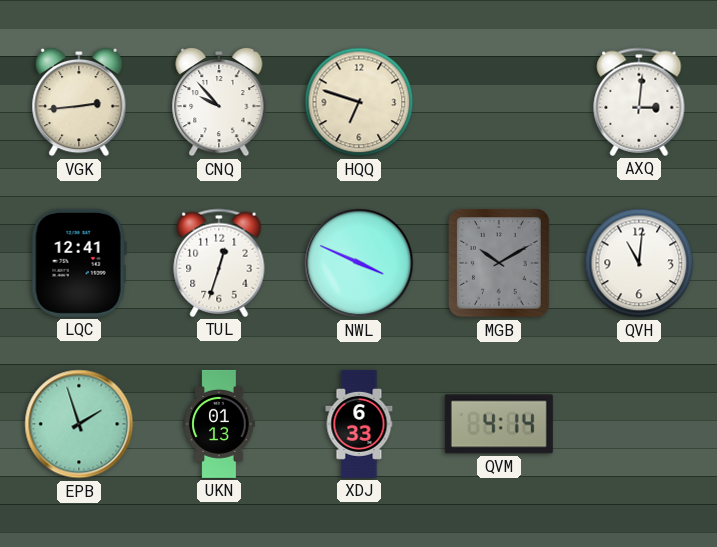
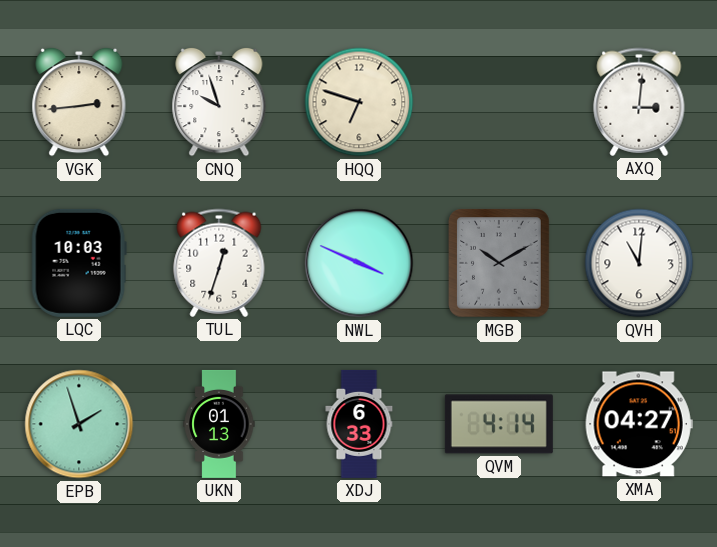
CNQ: 9:53 -> 9:57
LQC: 12:41 -> 10:03
XMA: none -> 04:27
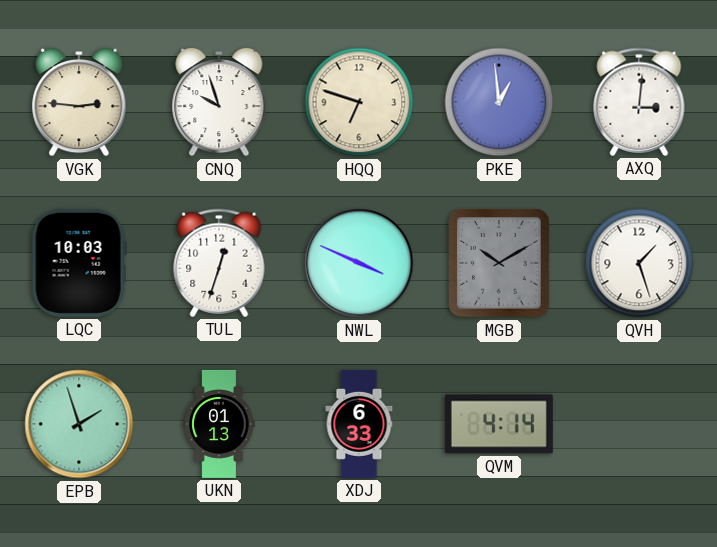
VGK: 2:44 -> 2:46
PKE: none -> 12:59
QVH: 11:01 -> 1:27
XMA: 04:27 -> none
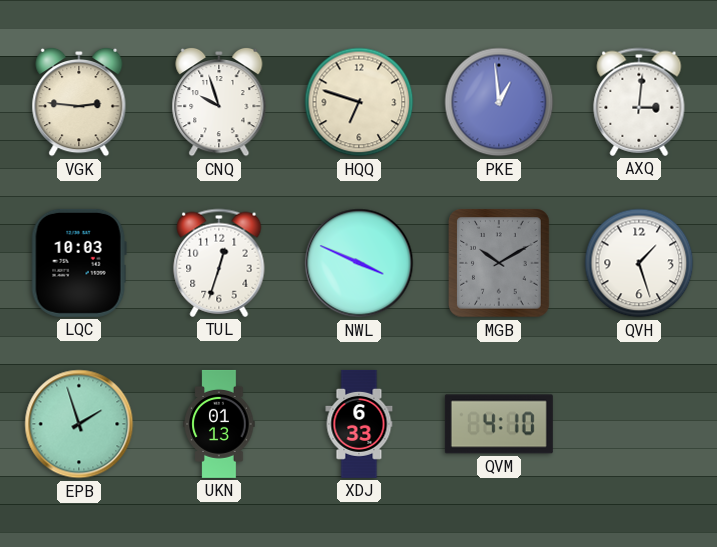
QVM: 4:14 -> 4:10
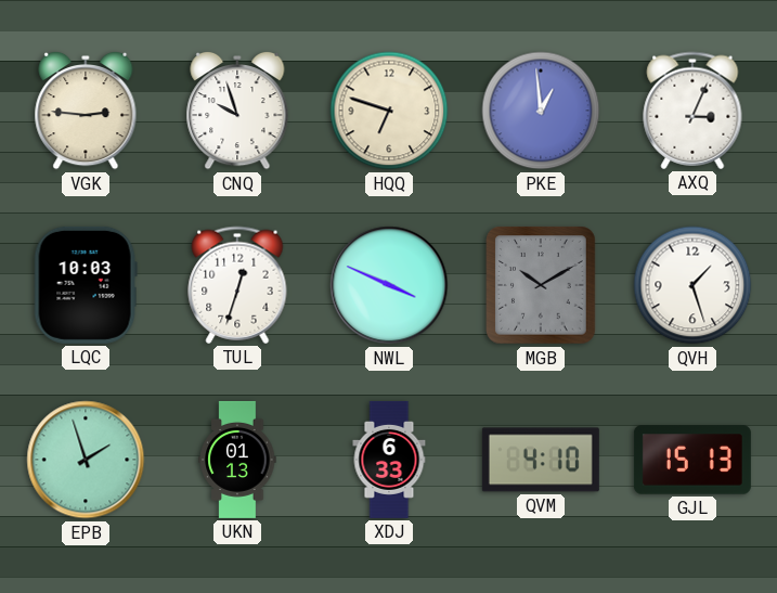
AXQ: 3:01 -> 3:04
GJL: none -> 15:13
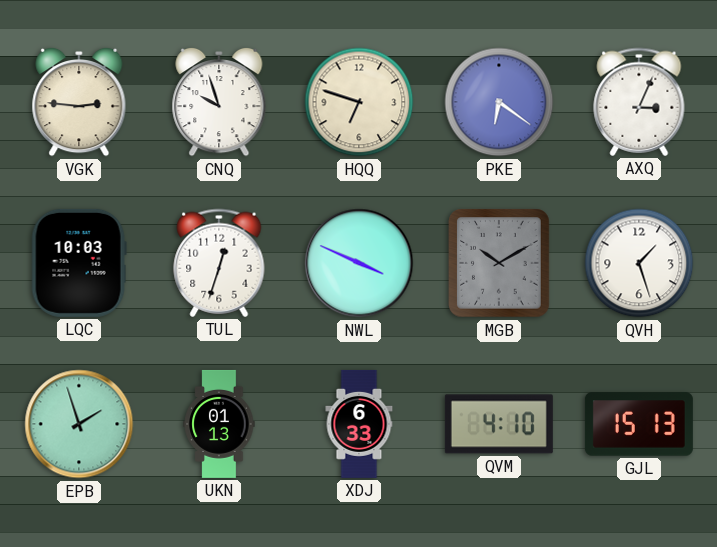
PKE: 12:59 -> 6:21
